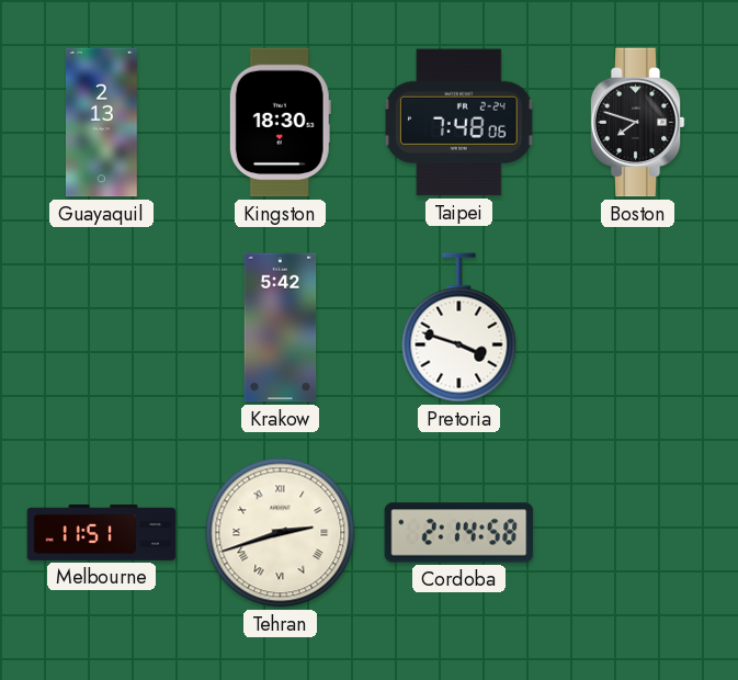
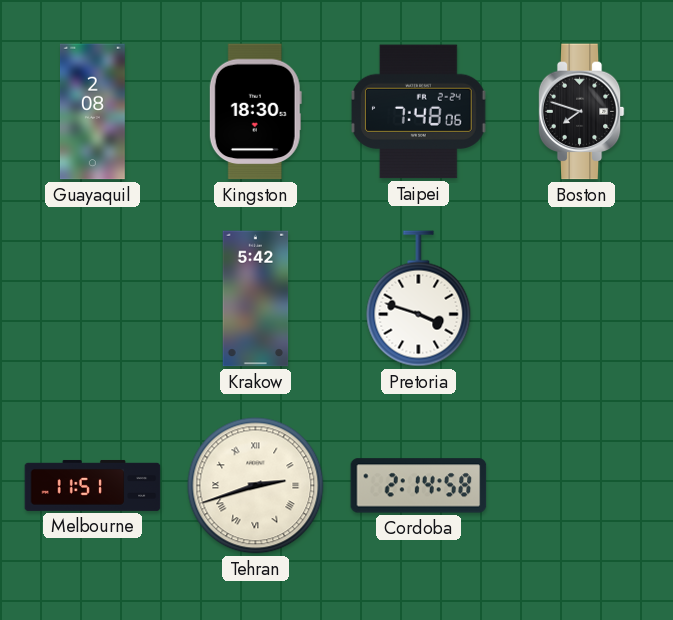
Guayaquil: 2:13 -> 2:08
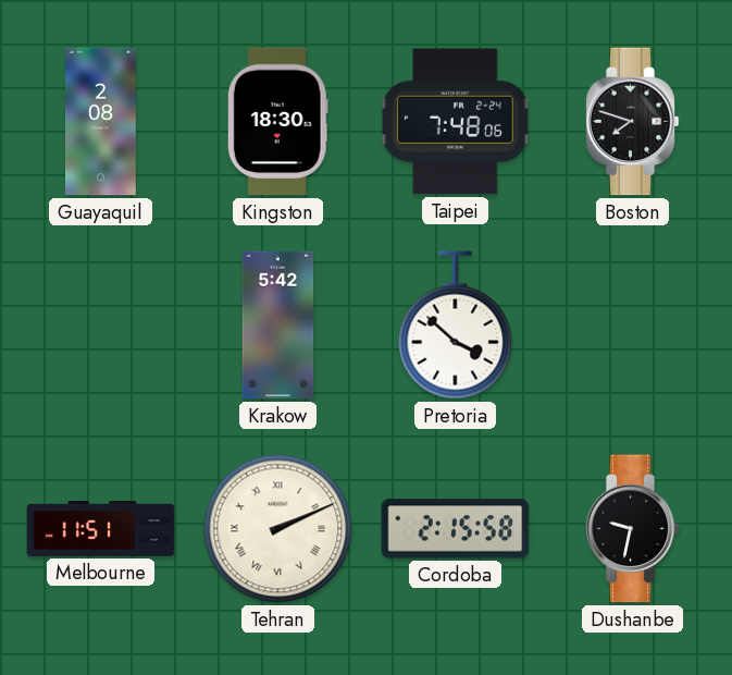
Pretoria: 3:48 -> 3:52
Tehran: 2:42 -> 2:11
Cordoba: 2:14 -> 2:15
Dushanbe: none -> 9:32
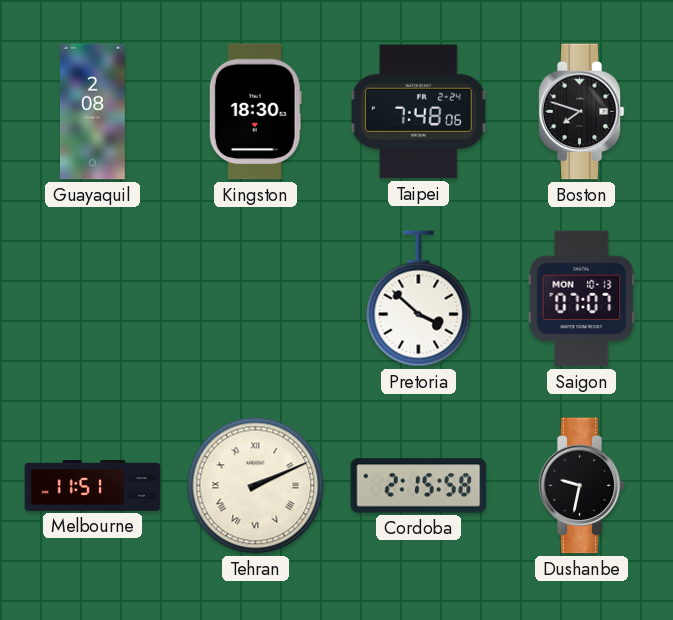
Krakow: 5:42 -> none
Saigon: none -> 07:07
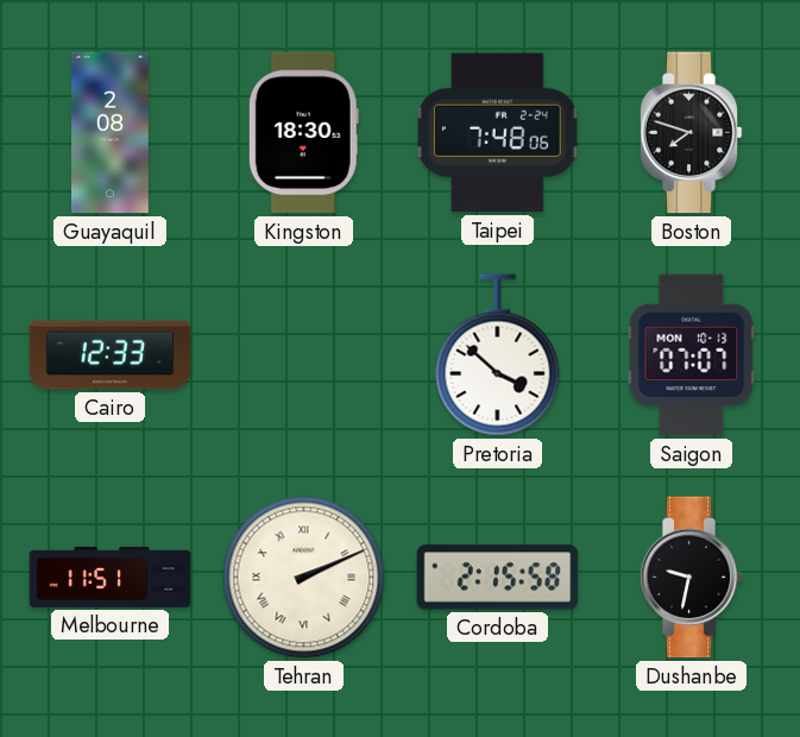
Cairo: none -> 12:33
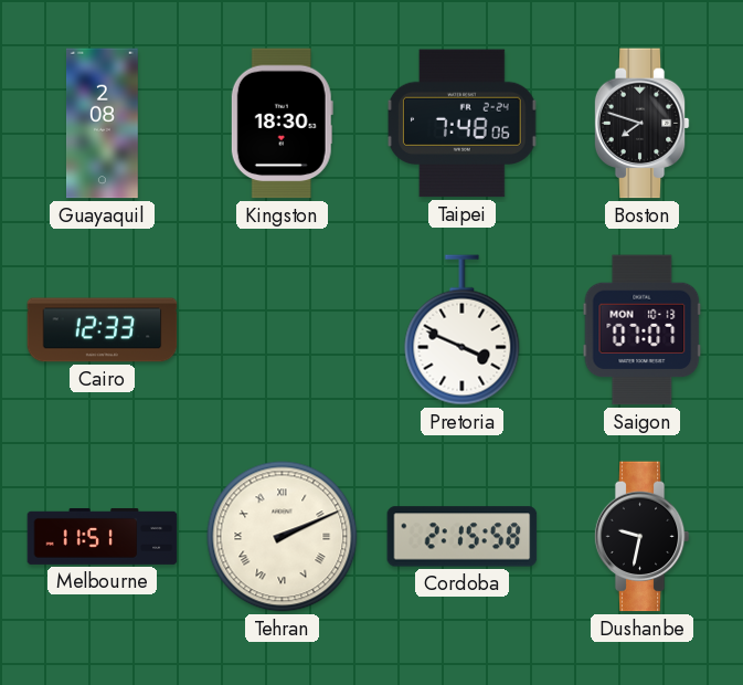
Pretoria: 3:52 -> 3:49
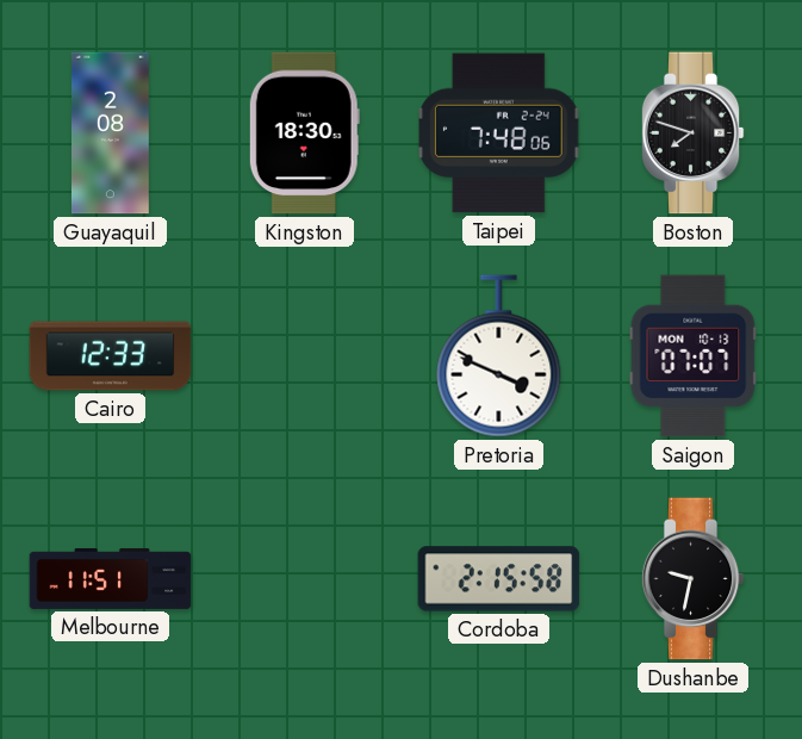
Tehran: 2:11 -> none
